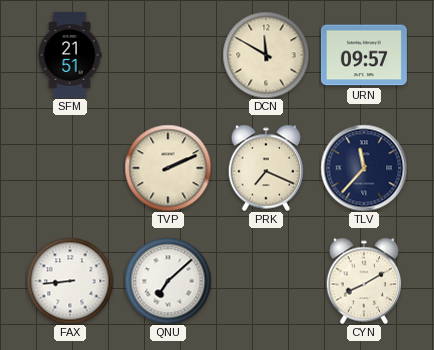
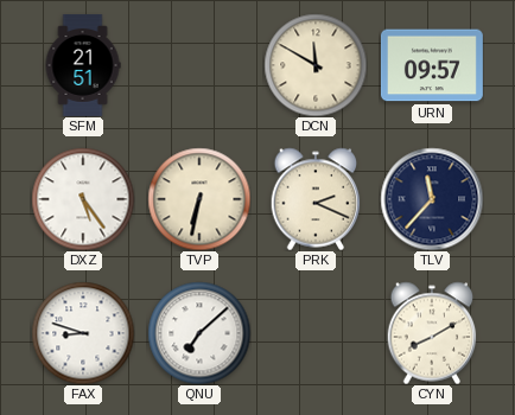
DXZ: none -> 5:24
TVP: 2:11 -> 6:32
PRK: 7:19 -> 2:19
FAX: 8:44 -> 8:48
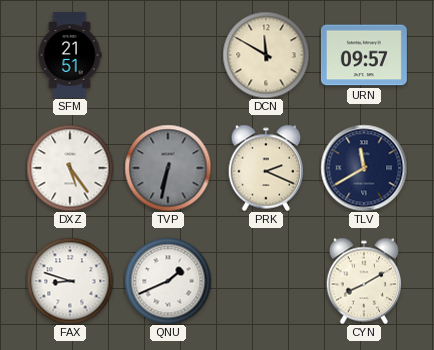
TVP dial: cream -> grey
TLV: 11:37 -> 11:40
QNU: 7:08 -> 1:41
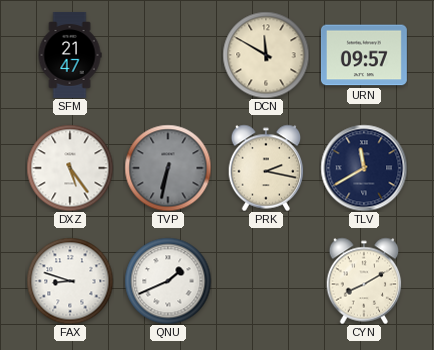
SFM: 21:51 -> 21:47
PRK: 2:19 -> 2:17
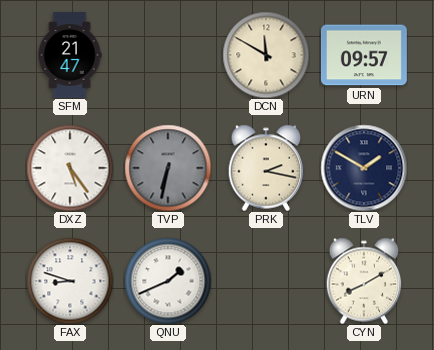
TLV: 11:40 -> 1:50
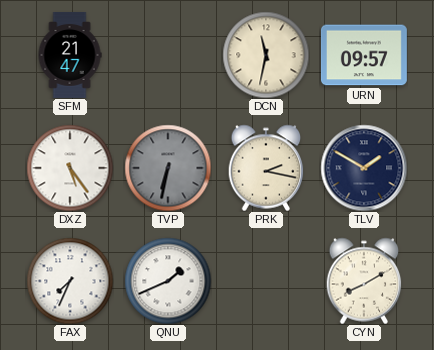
DCN: 11:50 -> 11:32
FAX: 8:48 -> 7:34
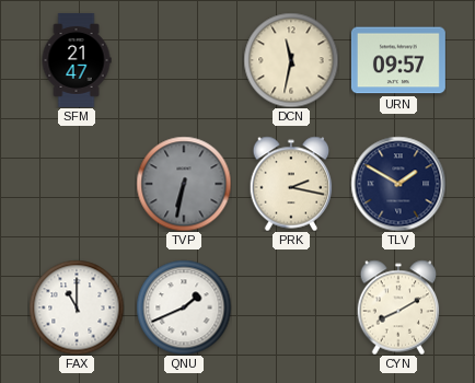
DXZ: 5:24 -> none
FAX: 7:34 -> 11:00
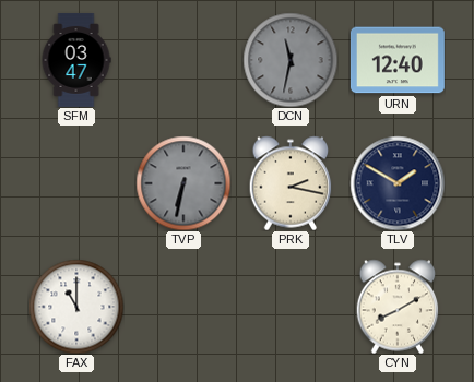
SFM: 21:47 -> 03:47
DCN dial: cream -> grey
URN: 09:57 -> 12:40
QNU: 1:41 -> none
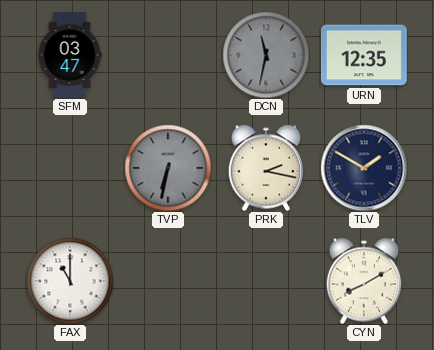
URN: 12:40 -> 12:35
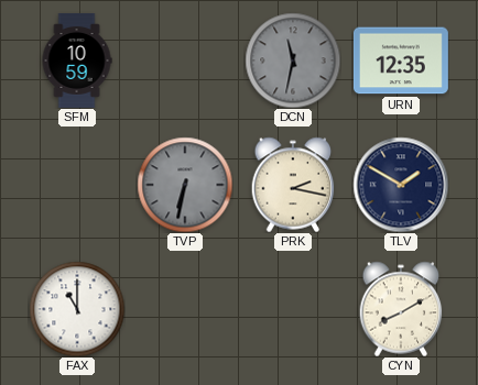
SFM: 03:47 -> 10:59
